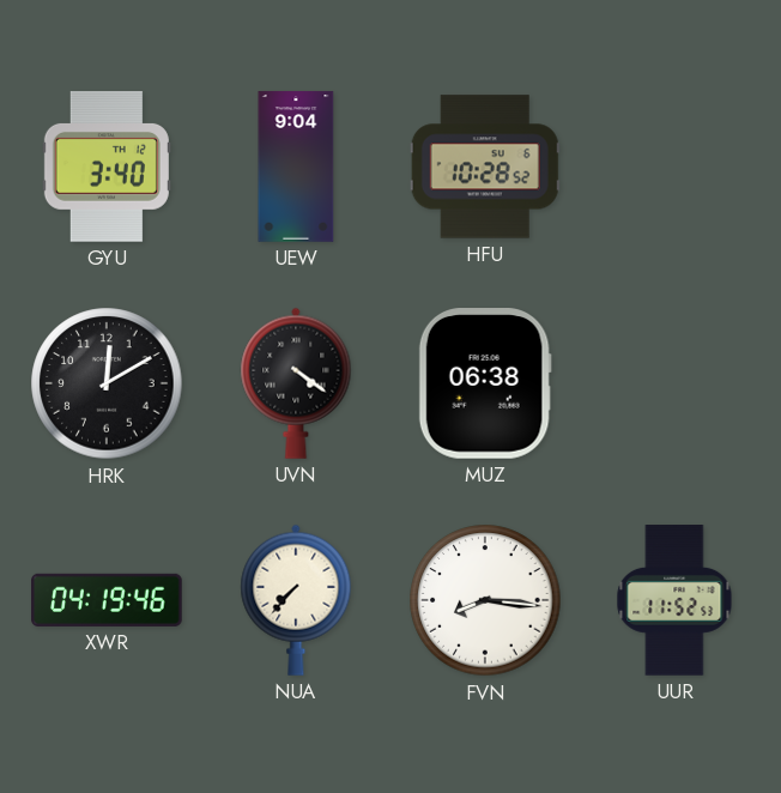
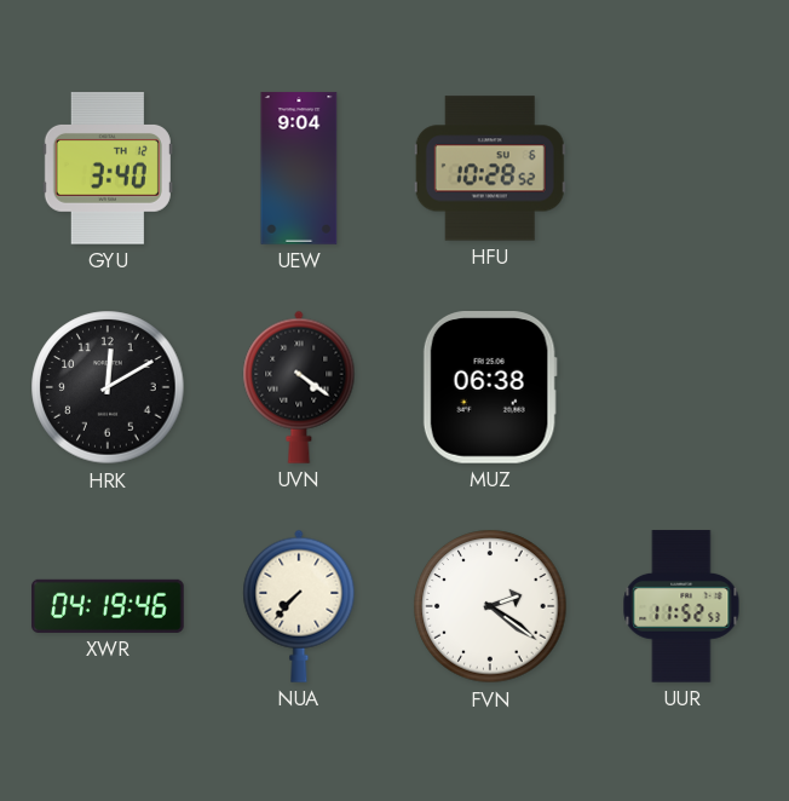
FVN: 8:16 -> 2:21
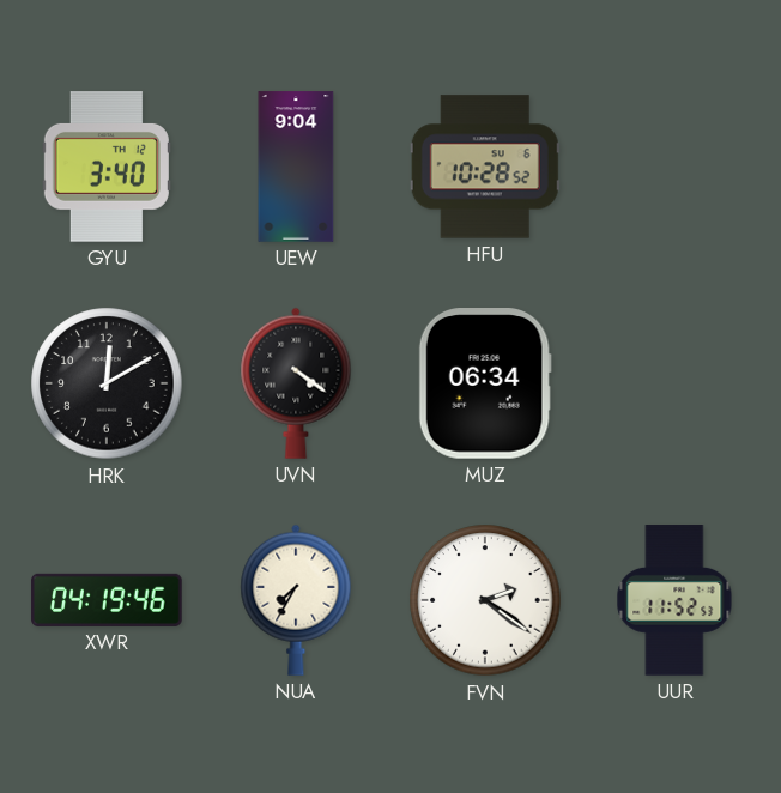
MUZ: 06:38 -> 06:34
NUA: 7:37 -> 7:35
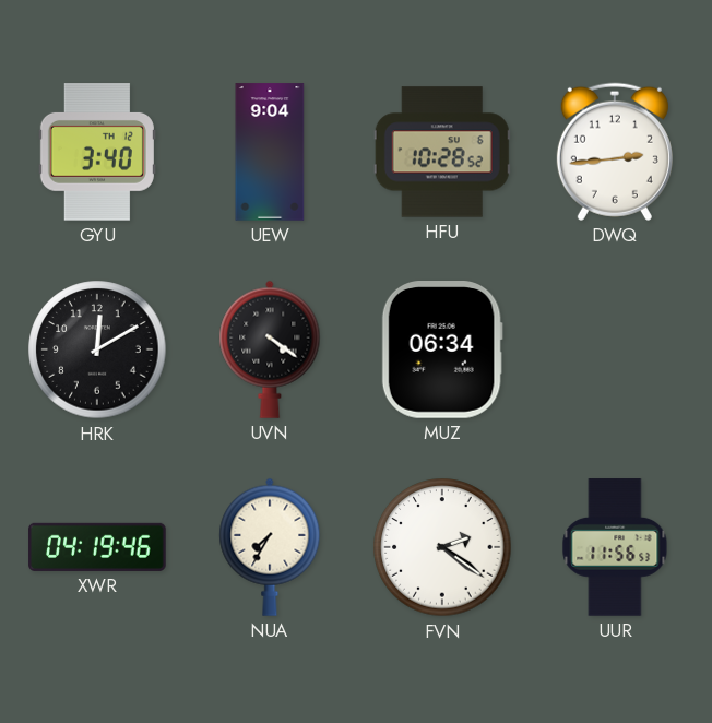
DWQ: none -> 2:44
UUR: 11:52 -> 11:56
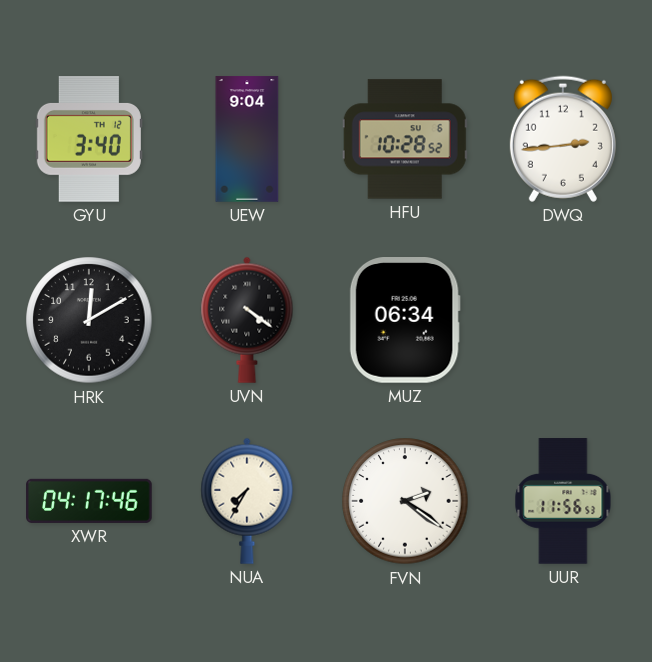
XWR: 04:19 -> 04:17
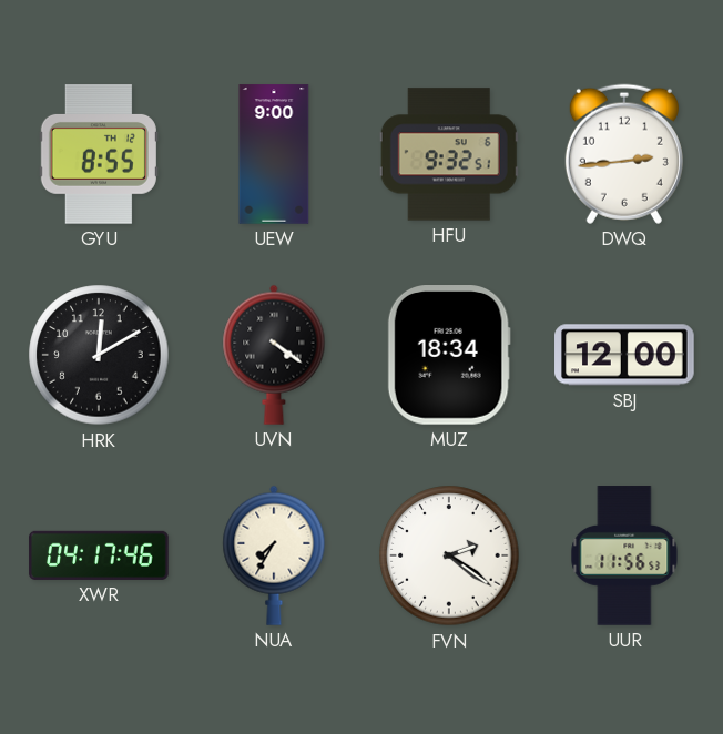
GYU: 3:40 -> 8:55
UEW: 9:04 -> 9:00
HFU: 10:28 -> 9:32
MUZ: 06:34 -> 18:34
SBJ: none -> 12:00
